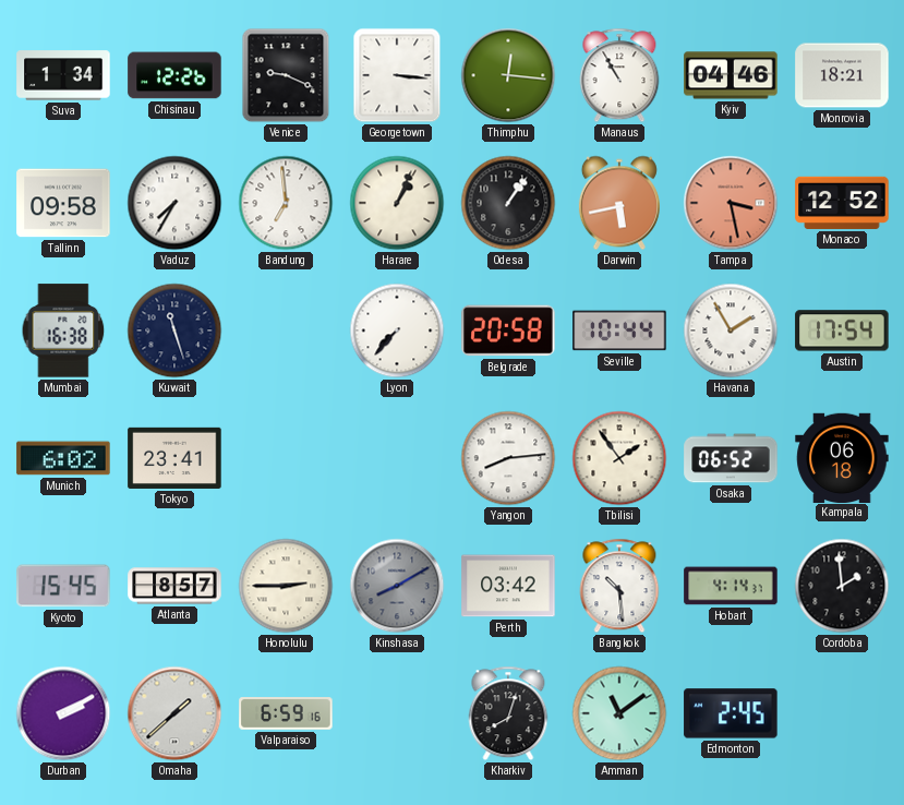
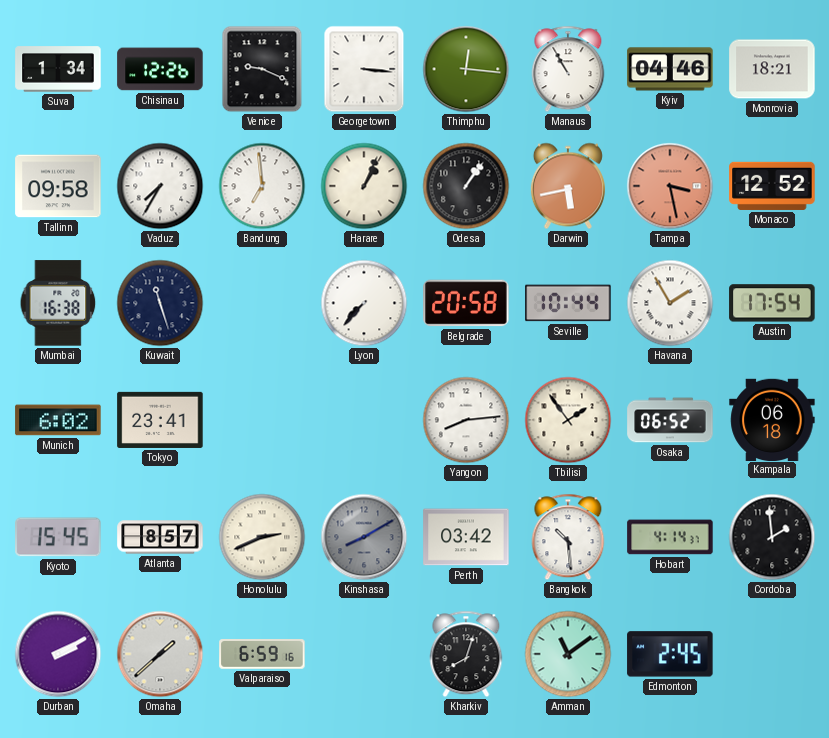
Honolulu: 2:45 -> 2:41
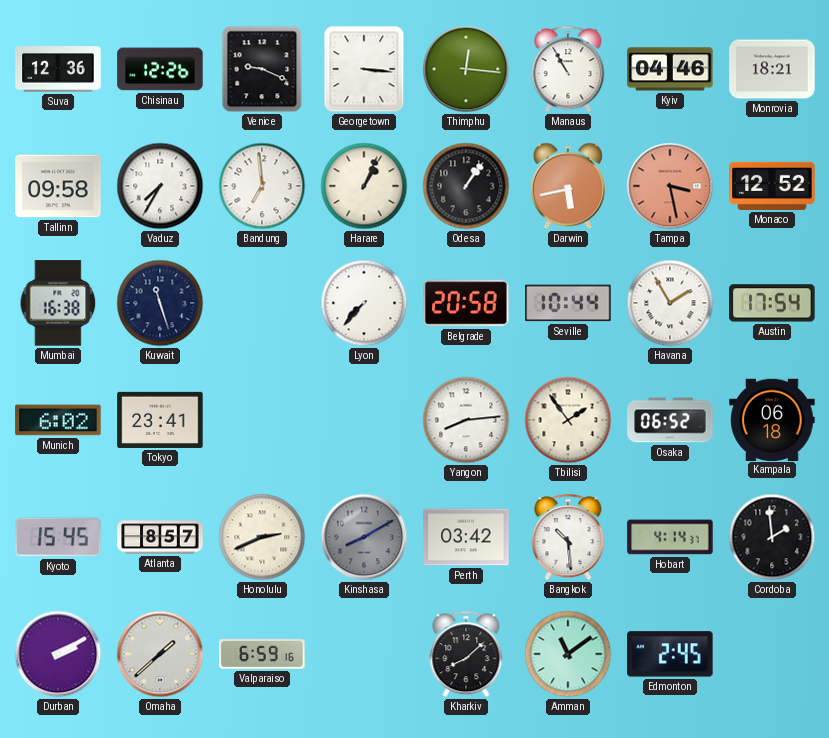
Suva: 1:34 -> 12:36
Kharkiv: 8:03 -> 8:08
